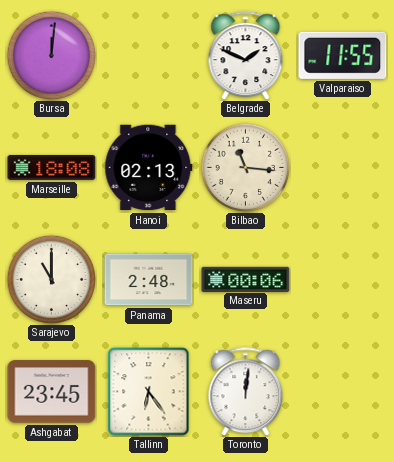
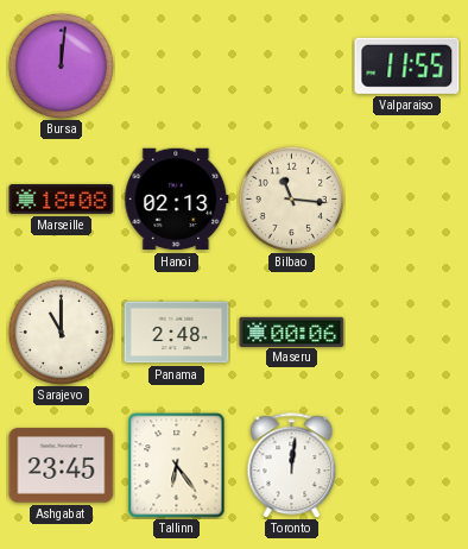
Belgrade: 1:49 -> none
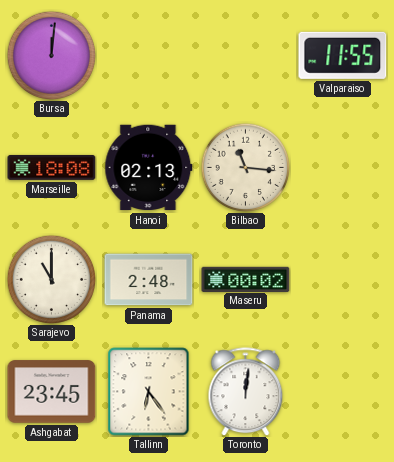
Maseru: 00:06 -> 00:02
